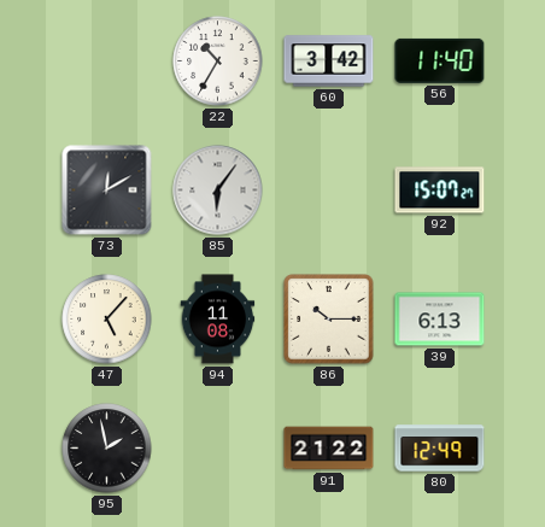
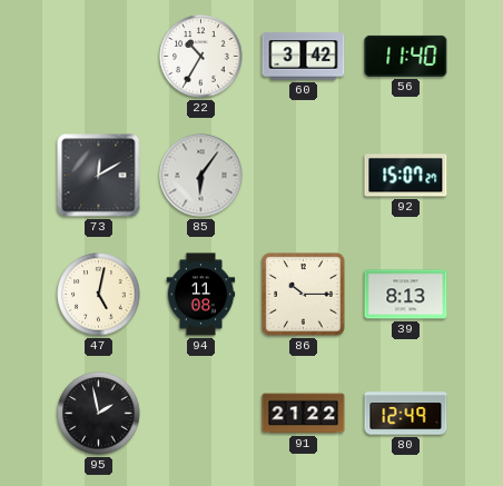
47: 5:07 -> 5:02
39: 6:13 -> 8:13
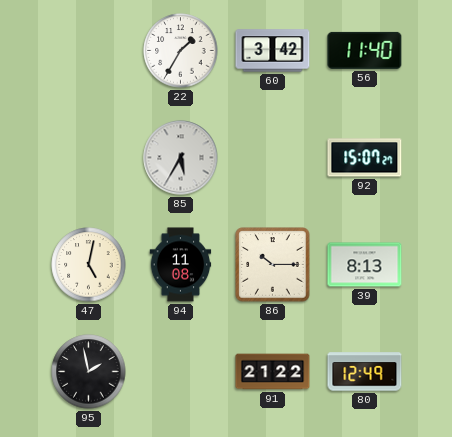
22: 10:35 -> 1:35
73: 12:10 -> none
85: 6:06 -> 5:35
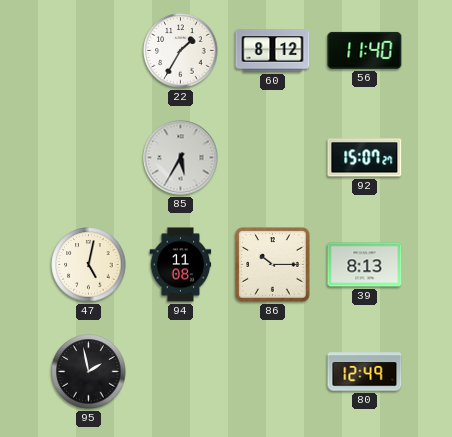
60: 3:42 -> 8:12
91: 21:22 -> none
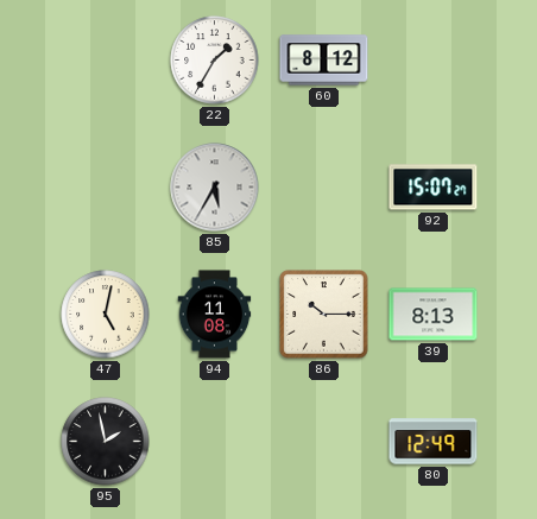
56: 11:40 -> none
